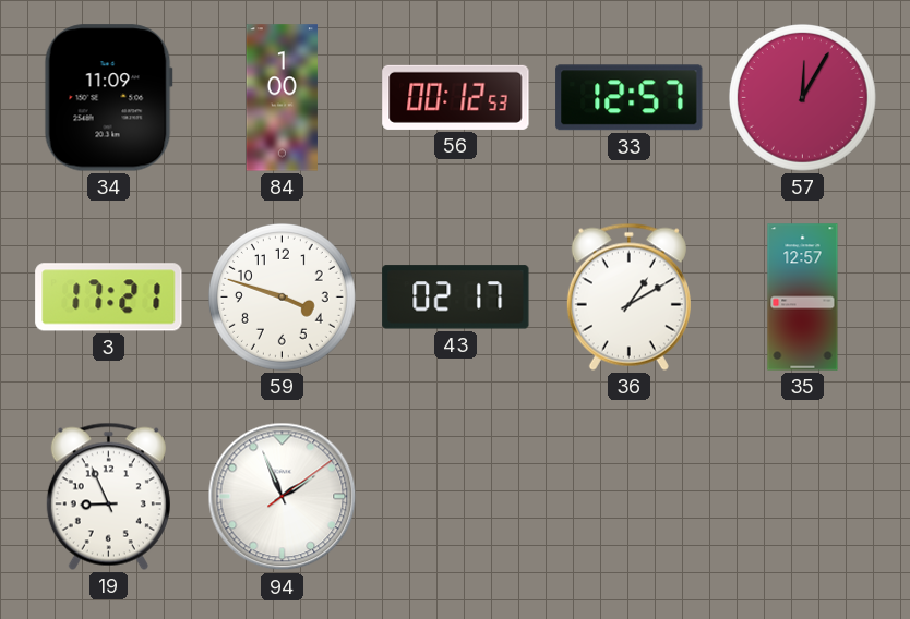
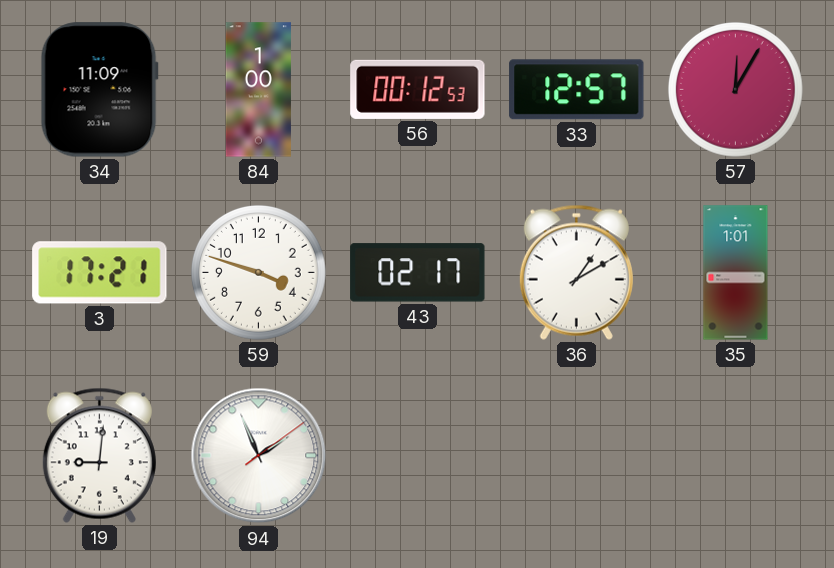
35: 12:57 -> 1:01
19: 8:56 -> 9:01
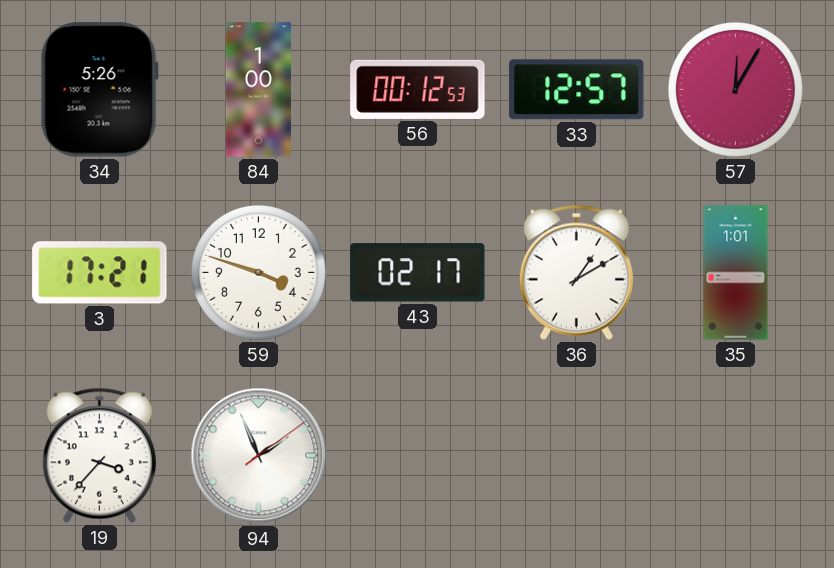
34: 11:09 -> 5:26
19: 9:01 -> 3:37
